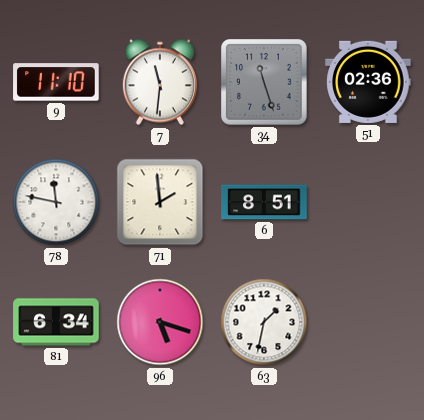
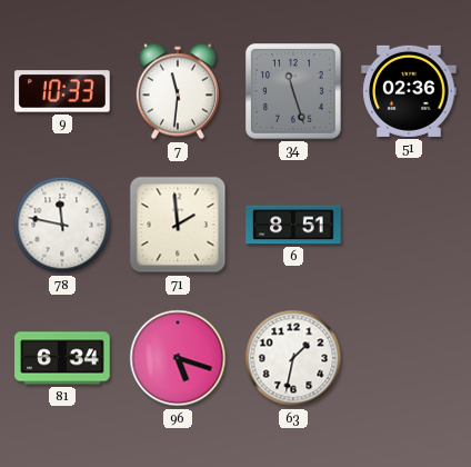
9: 11:10 -> 10:33
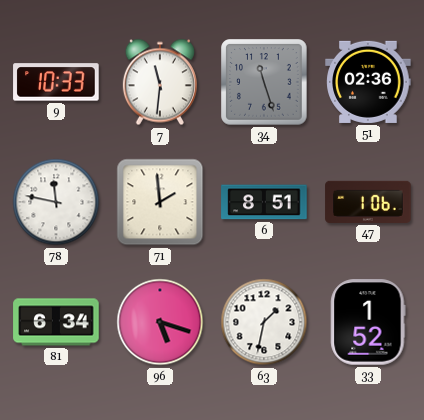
47: none -> 1:06
33: none -> 1:52
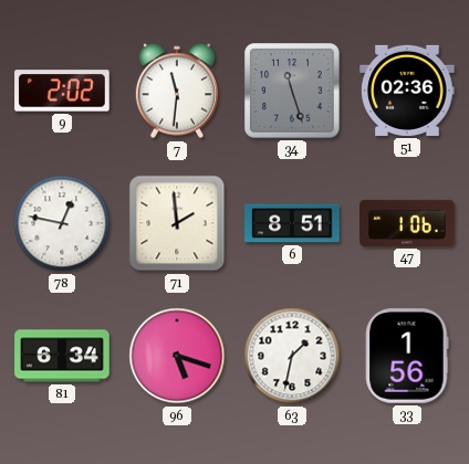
9: 10:33 -> 2:02
78: 11:47 -> 12:47
33: 1:52 -> 1:56
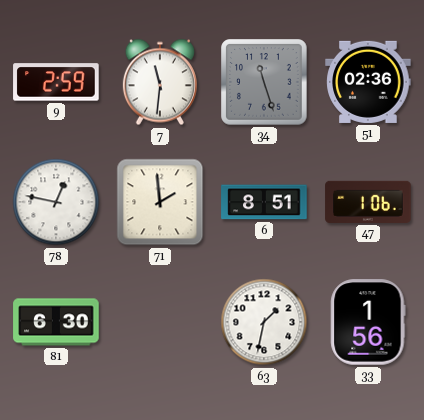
9: 2:02 -> 2:59
81: 6:34 -> 6:30
96: 5:18 -> none
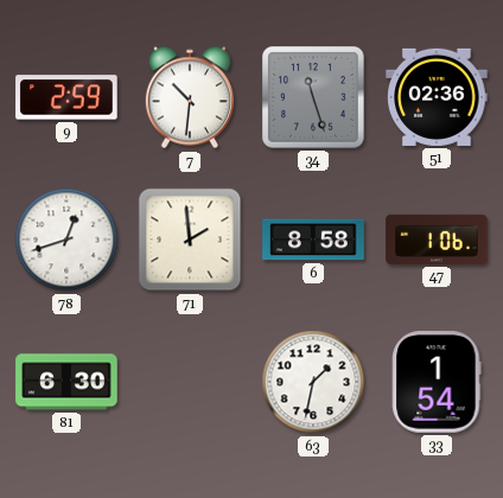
7: 11:31 -> 10:31
78: 12:47 -> 12:42
6: 8:51 -> 8:58
33: 1:56 -> 1:54
